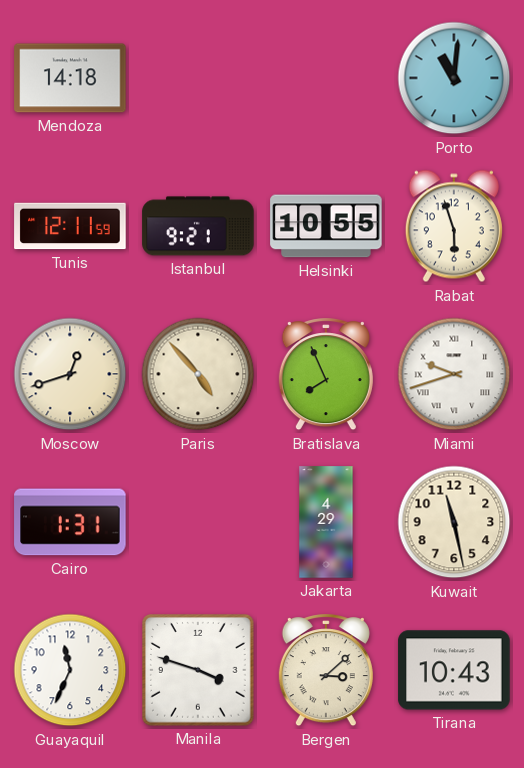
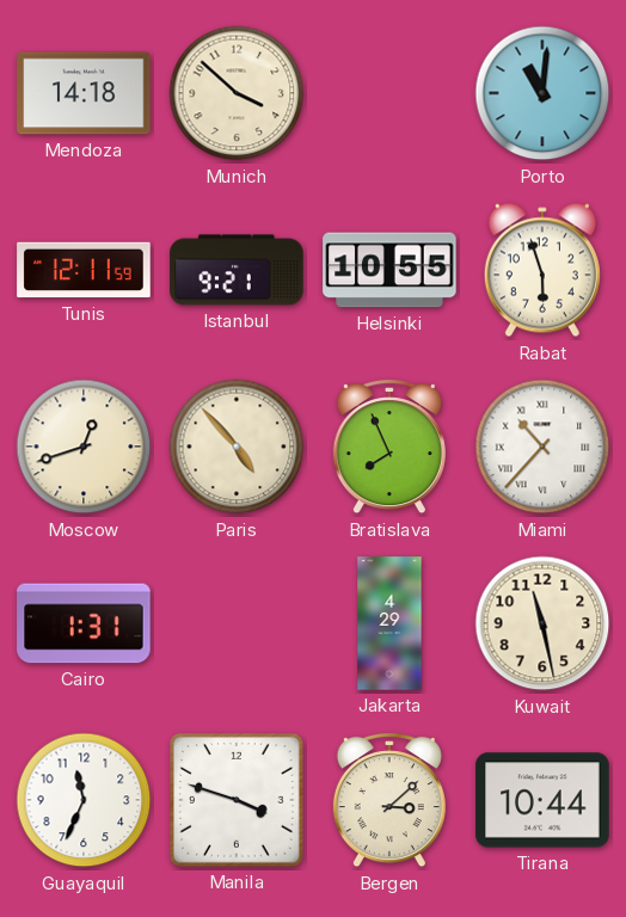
Munich: none -> 3:52
Miami: 9:42 -> 10:37
Tirana: 10:43 -> 10:44
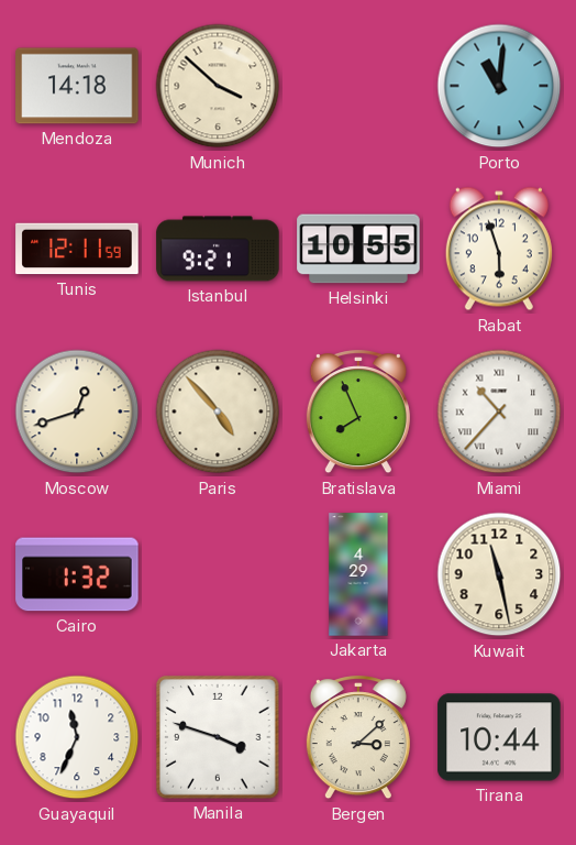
Cairo: 1:31 -> 1:32
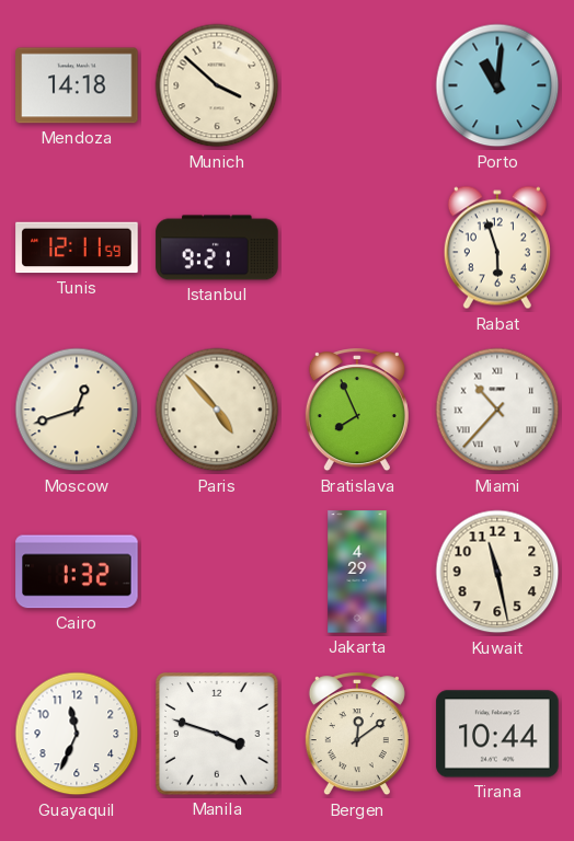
Helsinki: 10:55 -> none
Bergen: 3:08 -> 12:09
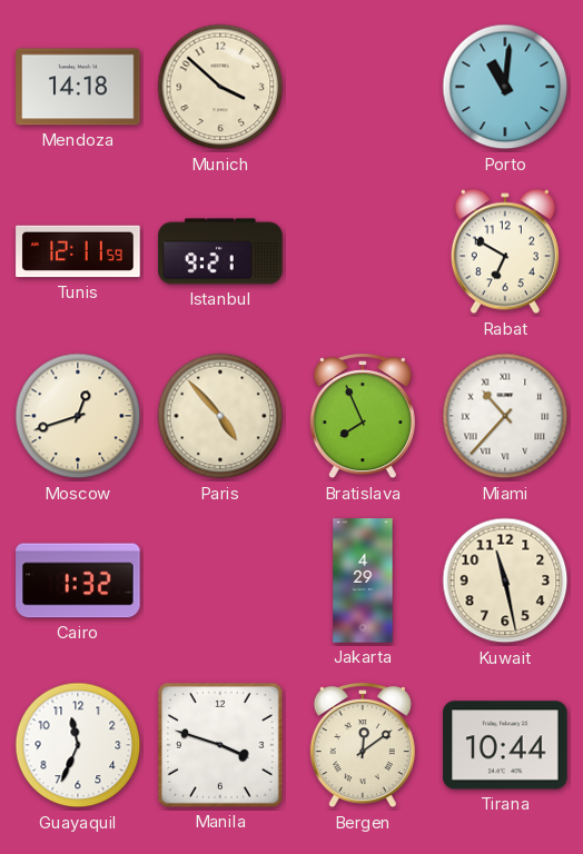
Rabat: 5:57 -> 6:50
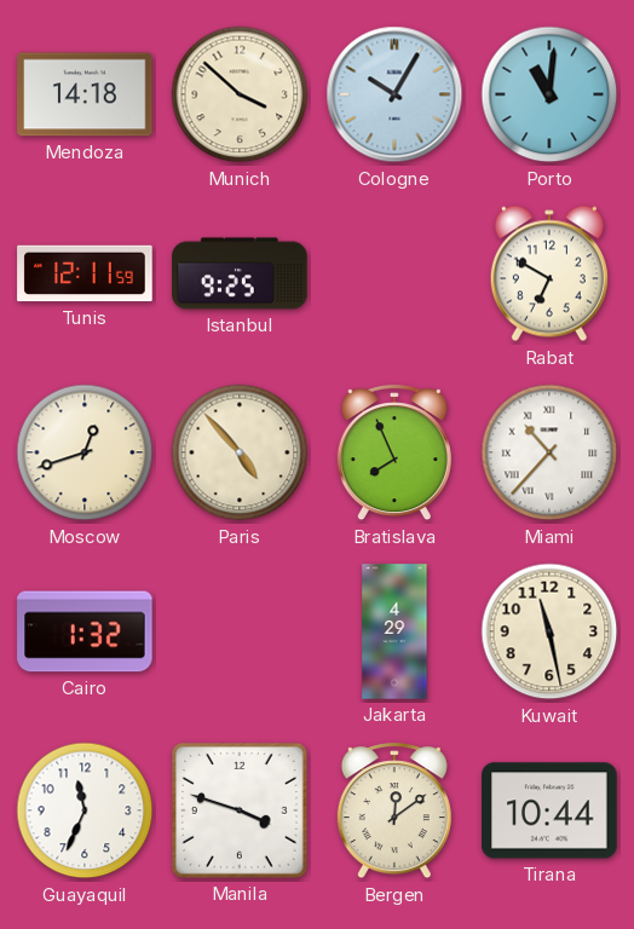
Cologne: none -> 10:05
Istanbul: 9:21 -> 9:25
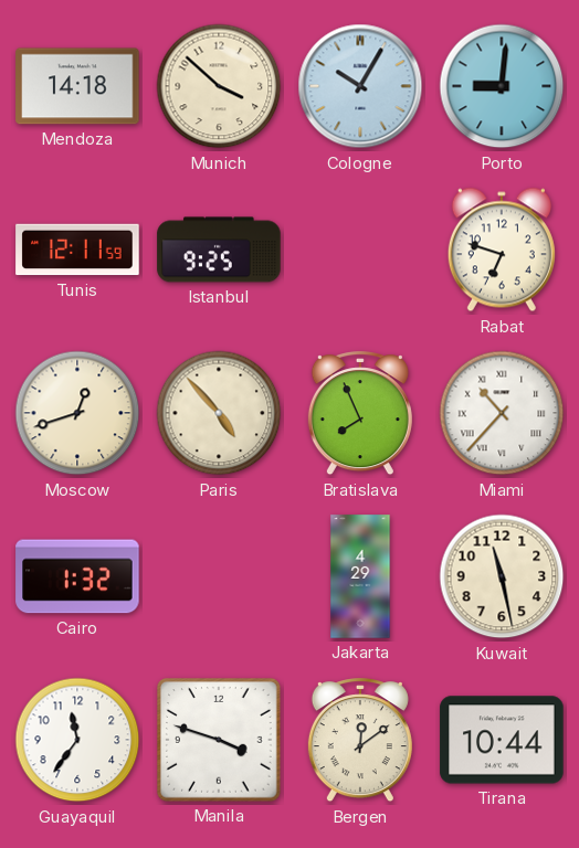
Porto: 11:01 -> 9:01
Rabat: 6:50 -> 6:48
Guayaquil: 11:34 -> 11:36
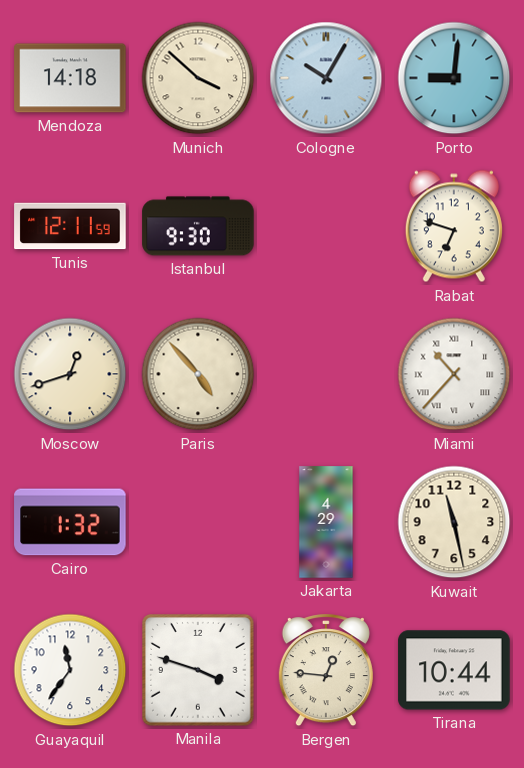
Istanbul: 9:25 -> 9:30
Bratislava: 7:56 -> none
Bergen: 12:09 -> 12:46
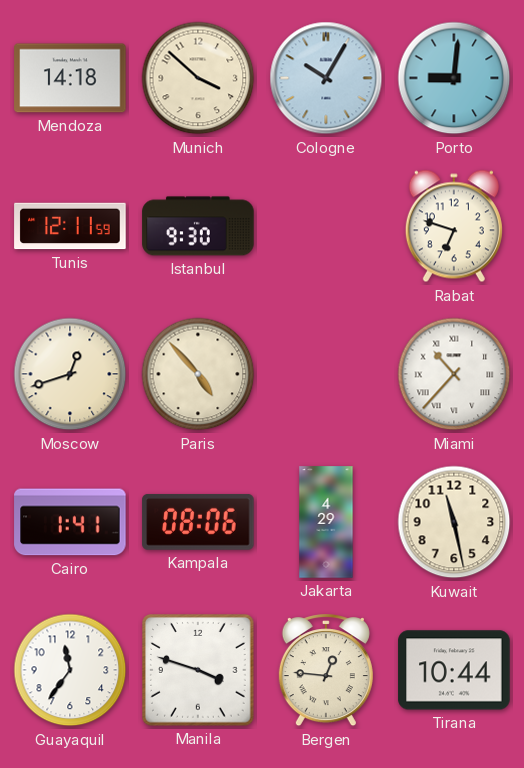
Cairo: 1:32 -> 1:41
Kampala: none -> 08:06
